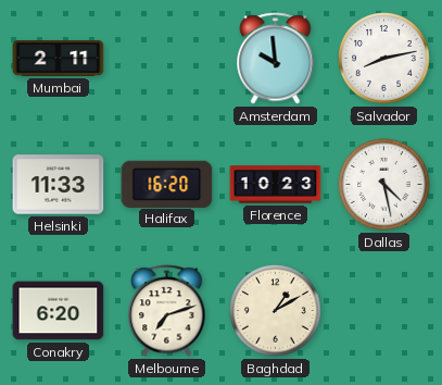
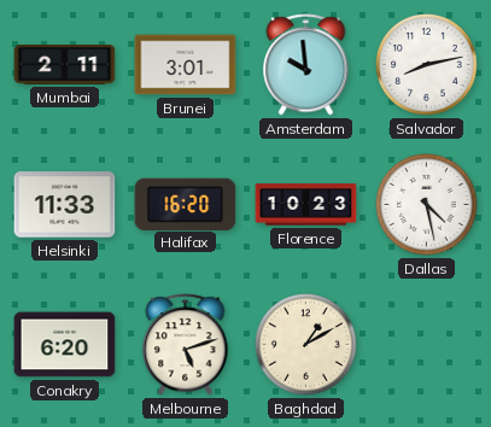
Brunei: none -> 3:01
Melbourne: 7:12 -> 5:12
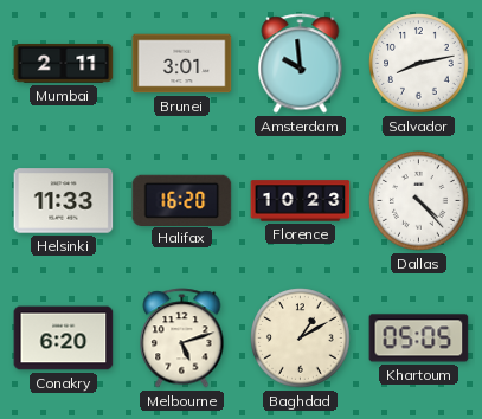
Dallas: 4:28 -> 4:23
Khartoum: none -> 05:05
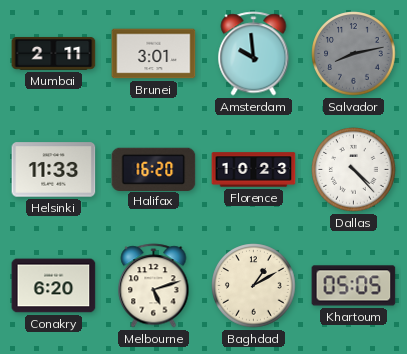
Salvador dial: white -> grey
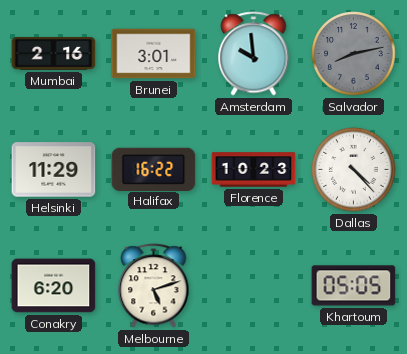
Mumbai: 2:11 -> 2:16
Helsinki: 11:33 -> 11:29
Halifax: 16:20 -> 16:22
Baghdad: 1:10 -> none
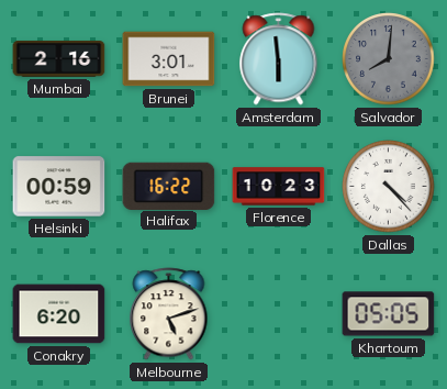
Amsterdam: 9:59 -> 5:59
Salvador: 8:13 -> 8:01
Helsinki: 11:29 -> 00:59
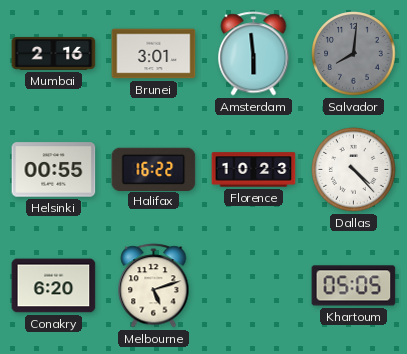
Helsinki: 00:59 -> 00:55
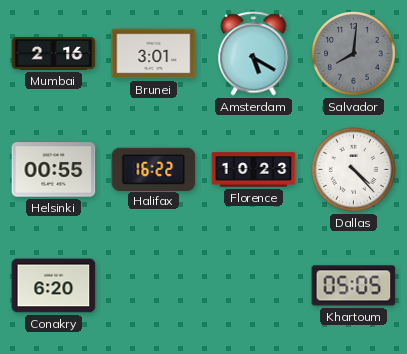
Amsterdam: 5:59 -> 5:20
Melbourne: 5:12 -> none
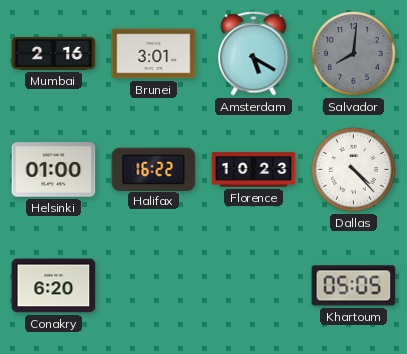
Helsinki: 00:55 -> 01:00
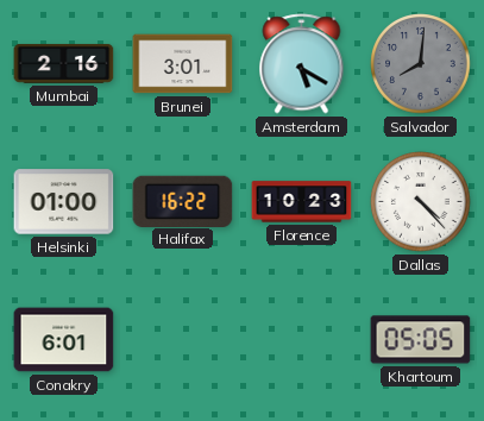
Conakry: 6:20 -> 6:01
